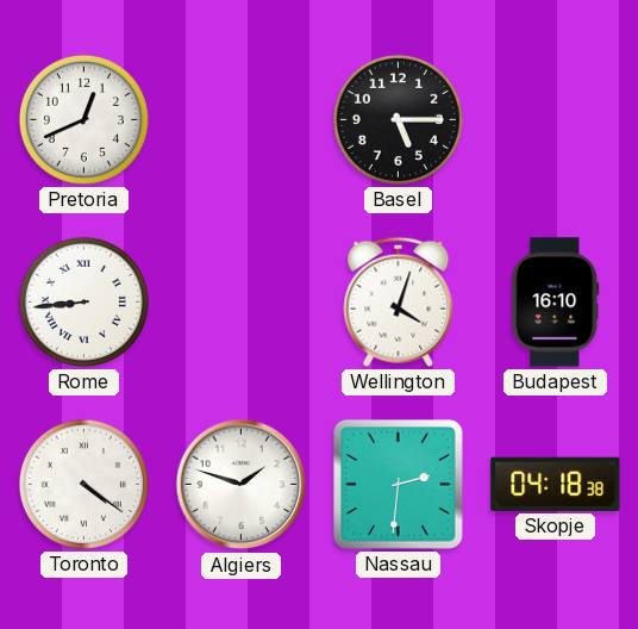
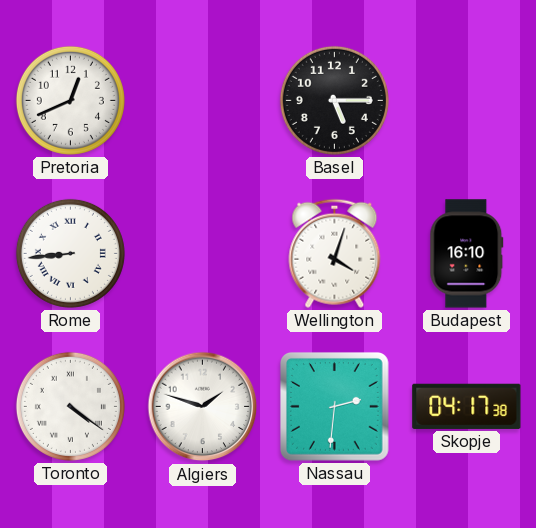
Skopje: 04:18 -> 04:17
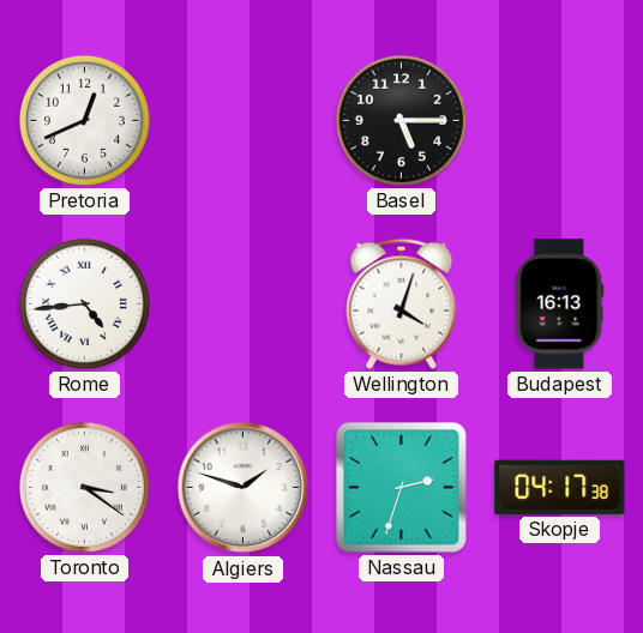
Rome: 8:44 -> 4:44
Budapest: 16:10 -> 16:13
Toronto: 4:21 -> 3:21
Nassau: 2:31 -> 2:33
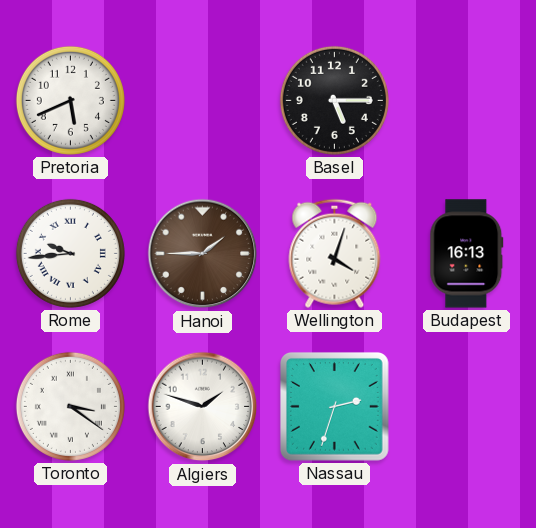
Pretoria: 12:41 -> 5:41
Rome: 4:44 -> 9:44
Hanoi: none -> 1:45
Skopje: 04:17 -> none
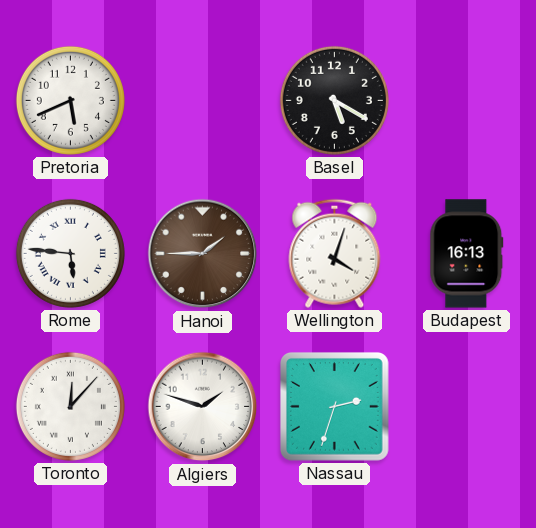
Basel: 5:15 -> 5:20
Rome: 9:44 -> 5:46
Toronto: 3:21 -> 12:07
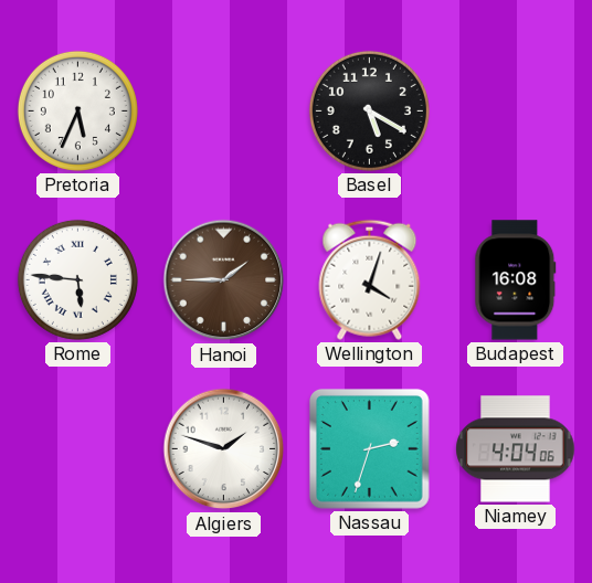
Pretoria: 5:41 -> 5:34
Budapest: 16:13 -> 16:08
Toronto: 12:07 -> none
Niamey: none -> 4:04
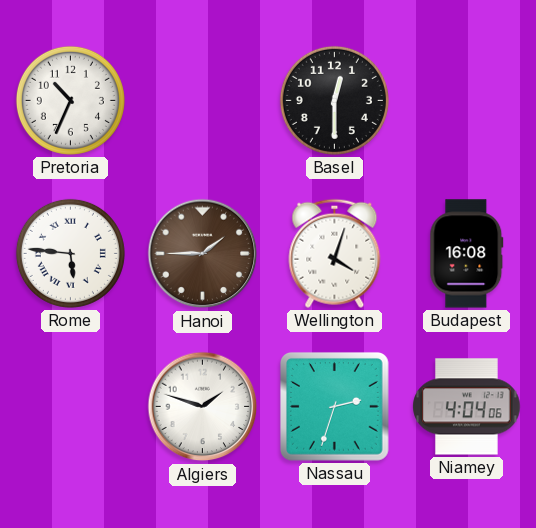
Pretoria: 5:34 -> 10:34
Basel: 5:20 -> 12:30
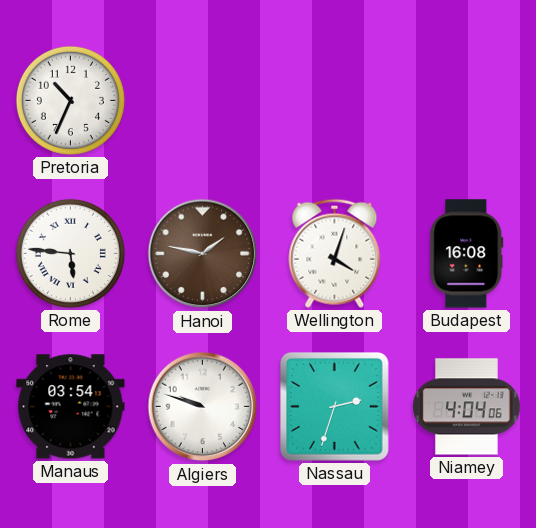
Basel: 12:30 -> none
Hanoi: 1:45 -> 1:47
Manaus: none -> 03:54
Algiers: 1:48 -> 9:48
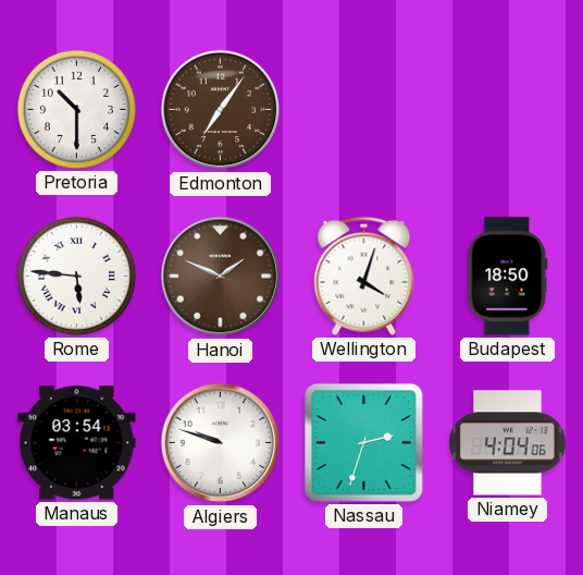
Pretoria: 10:34 -> 10:30
Edmonton: none -> 7:06
Hanoi: 1:47 -> 1:49
Budapest: 16:08 -> 18:50
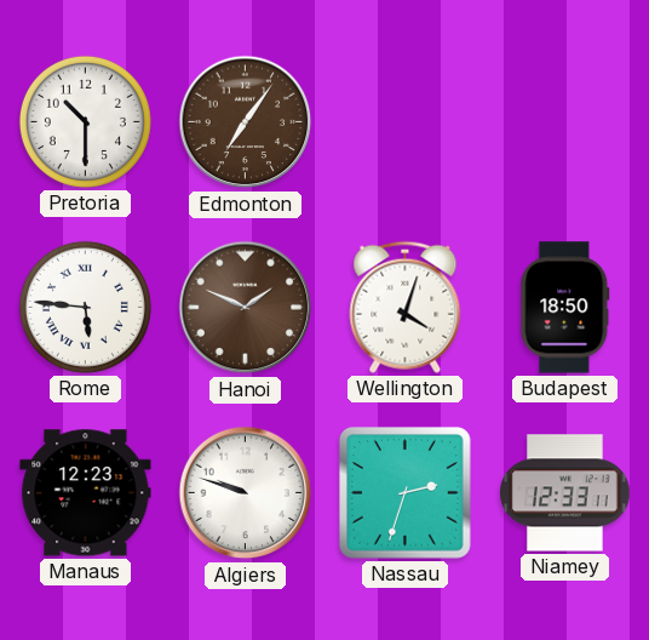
Manaus: 03:54 -> 12:23
Niamey: 4:04 -> 12:33
